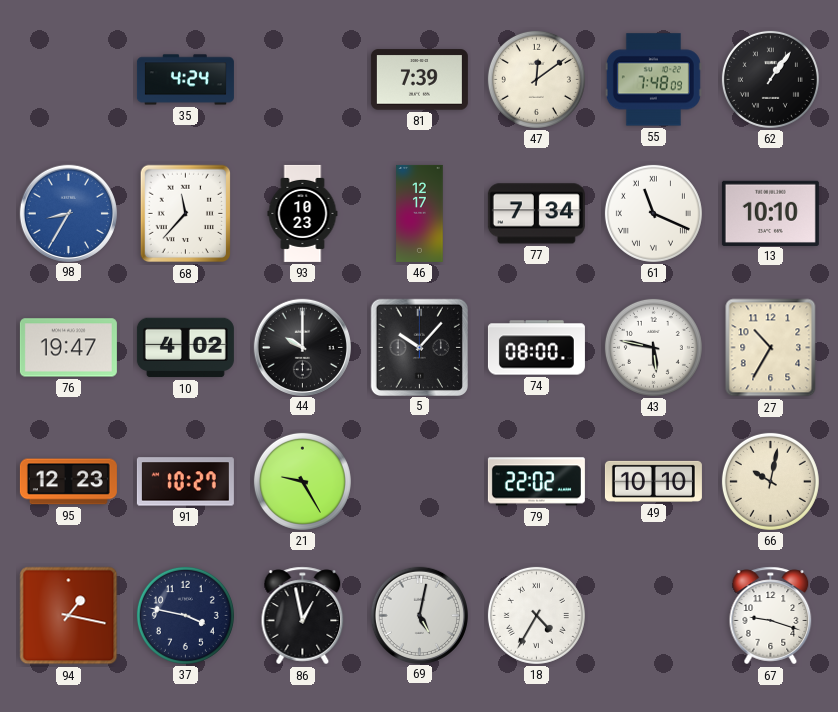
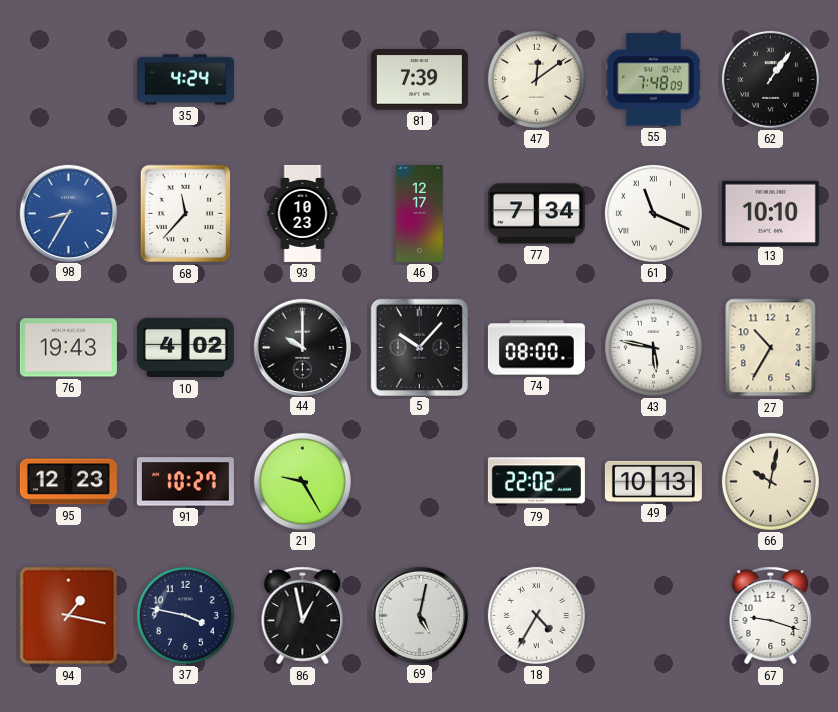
76: 19:47 -> 19:43
49: 10:10 -> 10:13
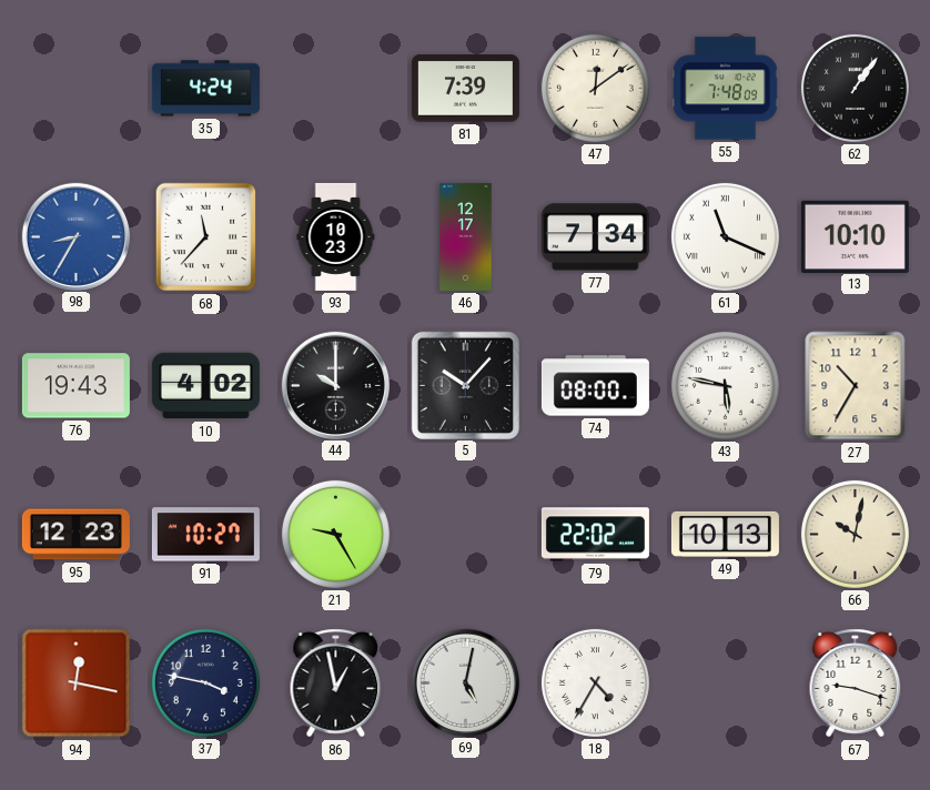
94: 1:17 -> 12:17
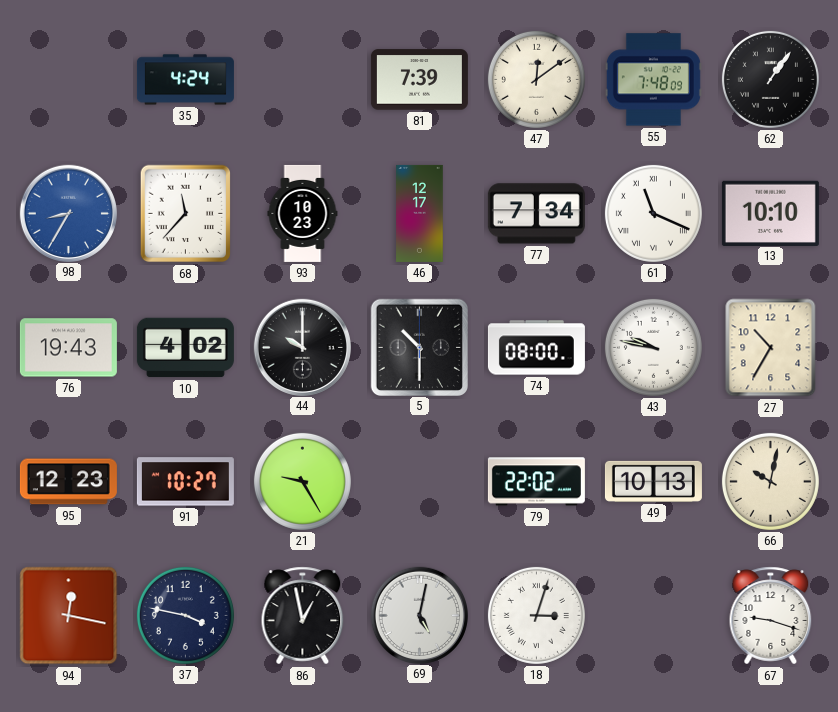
5: 10:07 -> 10:30
43: 5:47 -> 9:47
18: 4:35 -> 3:03
